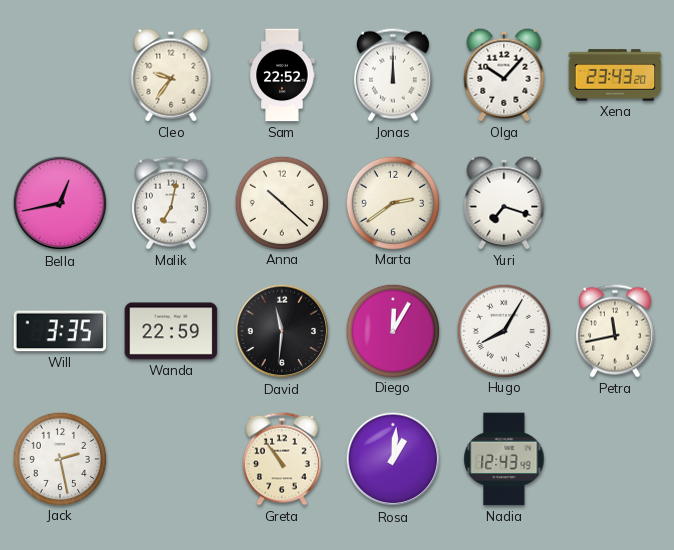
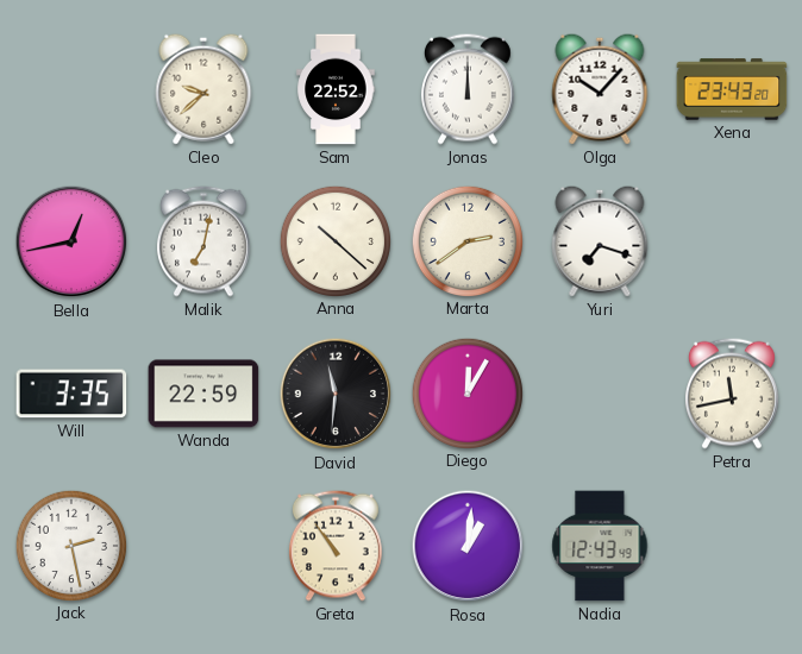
Cleo: 9:36 -> 9:38
Hugo: 8:05 -> none
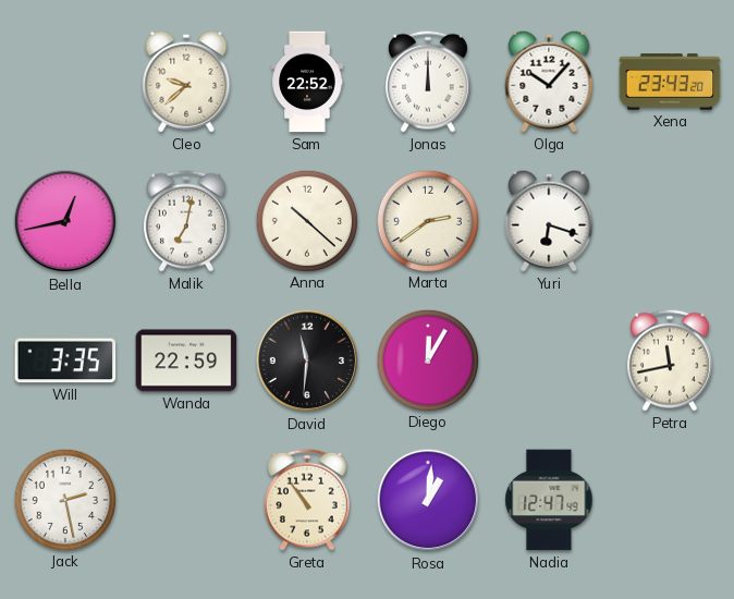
Yuri: 7:18 -> 6:18
Nadia: 12:43 -> 12:47
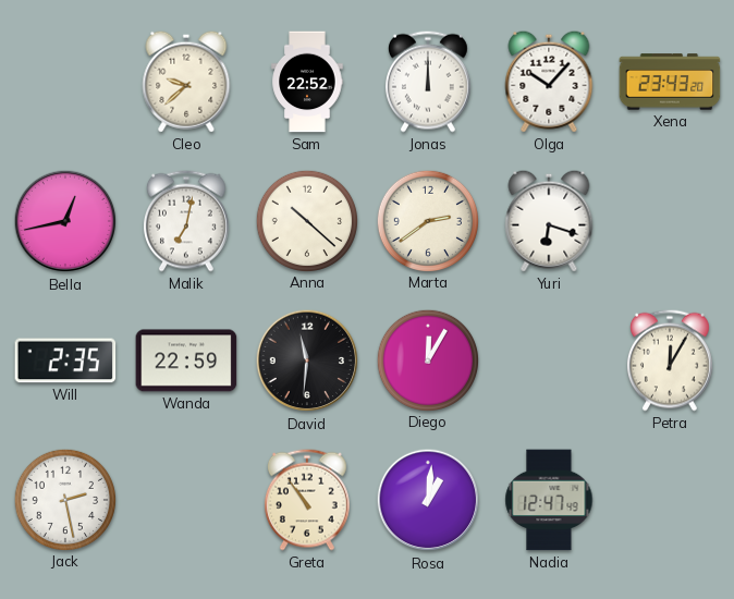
Will: 3:35 -> 2:35
Petra: 11:43 -> 12:05
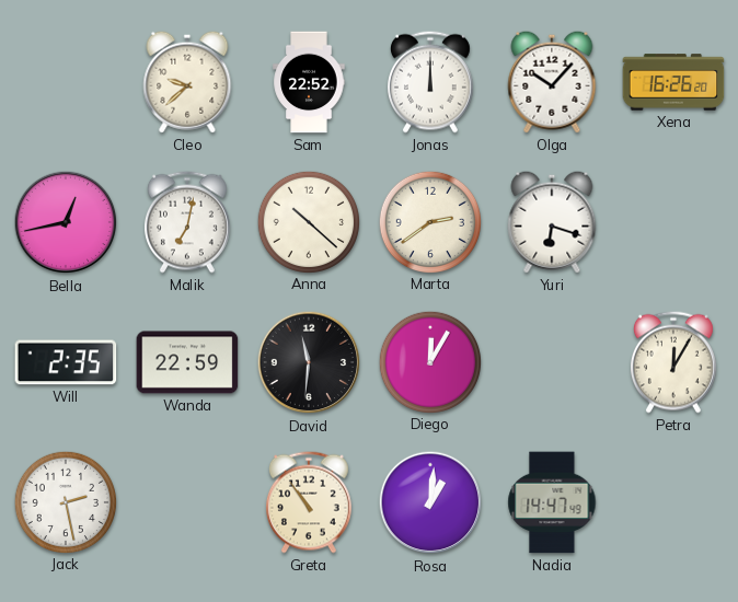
Xena: 23:43 -> 16:26
Nadia: 12:47 -> 14:47
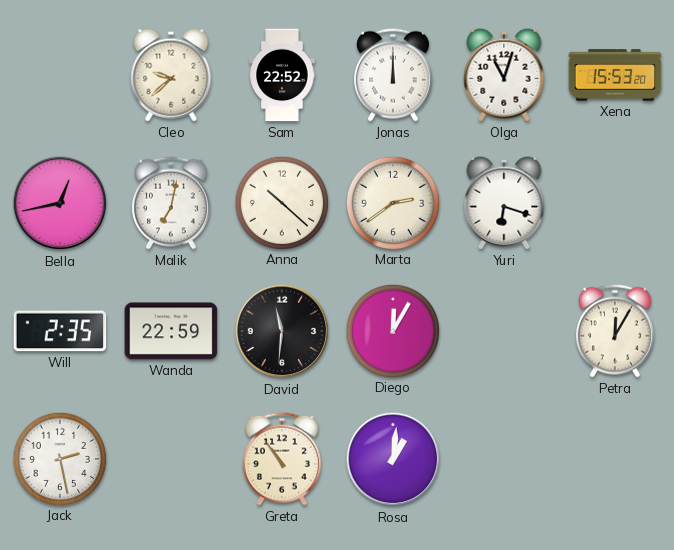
Olga: 10:07 -> 11:03
Xena: 16:26 -> 15:53
Nadia: 14:47 -> none
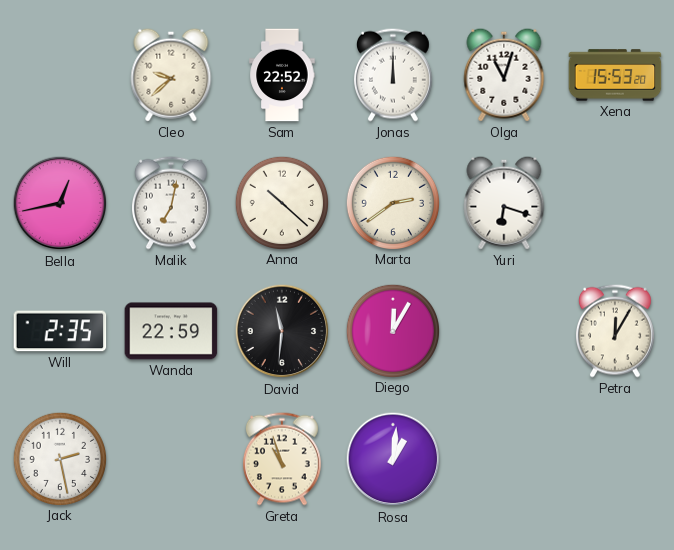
Greta: 10:54 -> 10:57
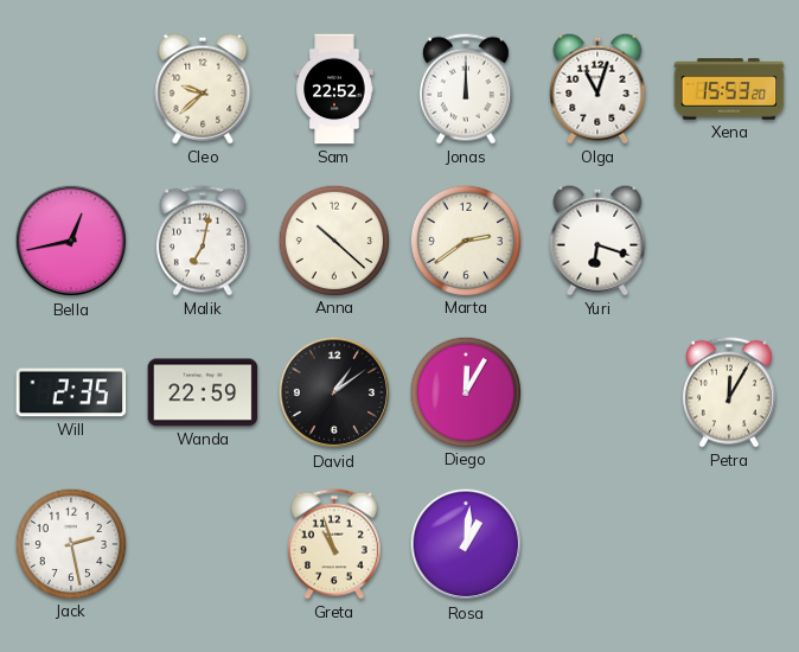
David: 11:31 -> 1:09
